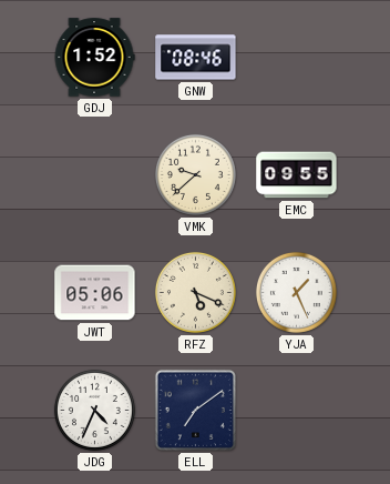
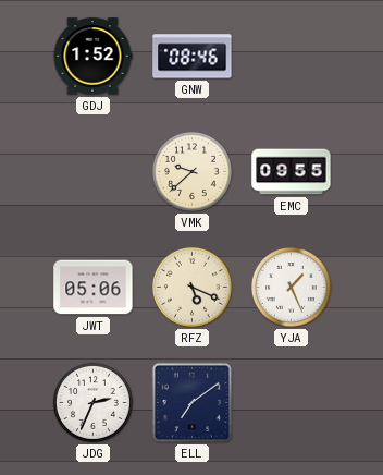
JDG: 4:34 -> 2:34
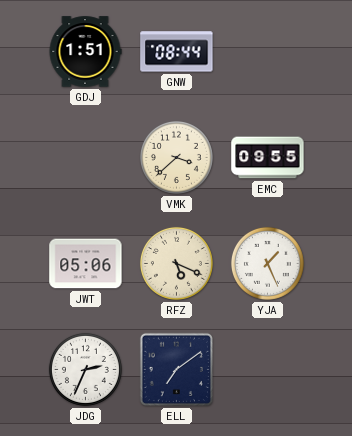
GDJ: 1:52 -> 1:51
GNW: 08:46 -> 08:44
VMK: 9:38 -> 3:38
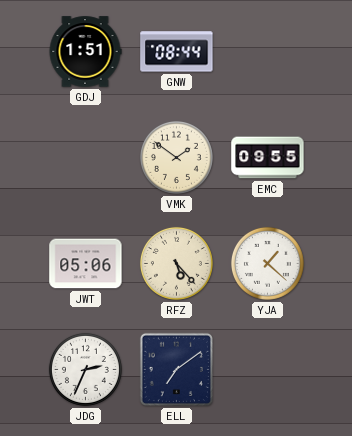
VMK: 3:38 -> 1:51
RFZ: 5:19 -> 5:23
YJA: 1:26 -> 1:22
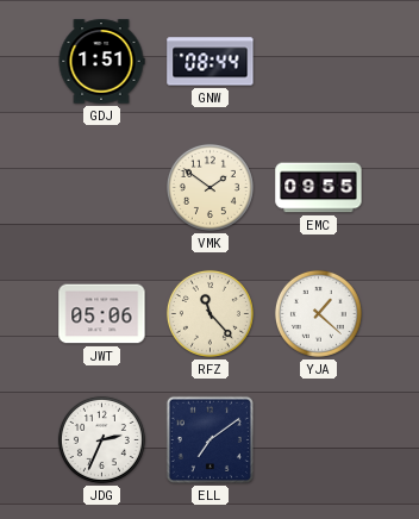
RFZ: 5:23 -> 11:23
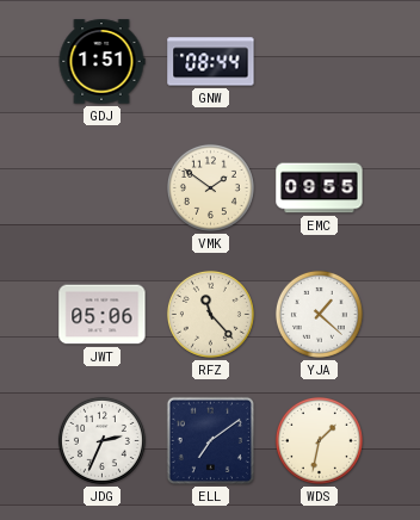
WDS: none -> 1:32
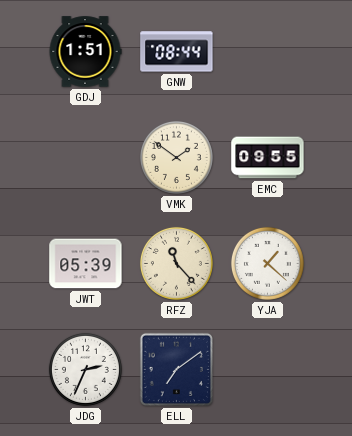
JWT: 05:06 -> 05:39
WDS: 1:32 -> none
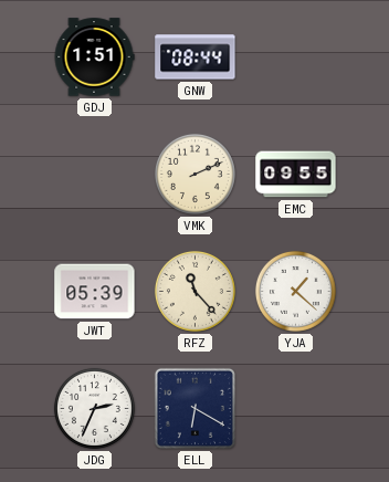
VMK: 1:51 -> 2:11
ELL: 7:09 -> 6:20
